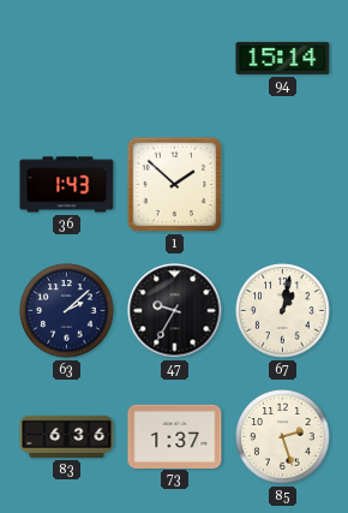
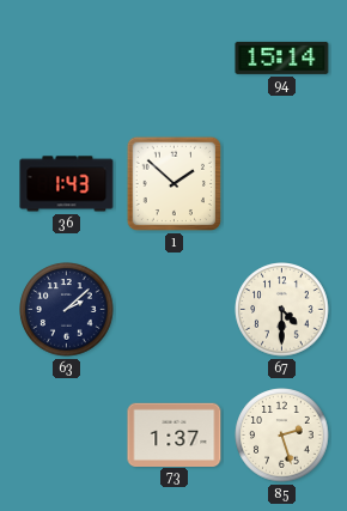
47: 9:35 -> none
67: 1:02 -> 4:30
83: 6:36 -> none
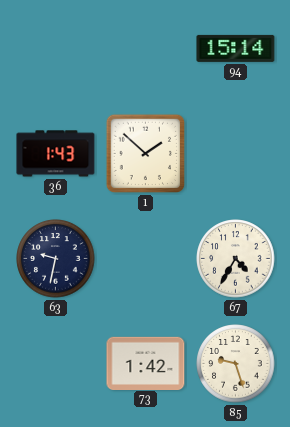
63: 2:08 -> 9:32
67: 4:30 -> 4:35
73: 1:37 -> 1:42
85: 2:27 -> 9:27
